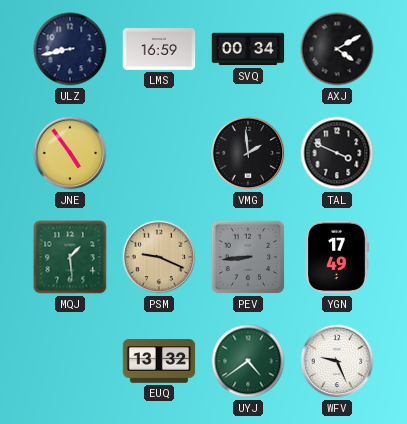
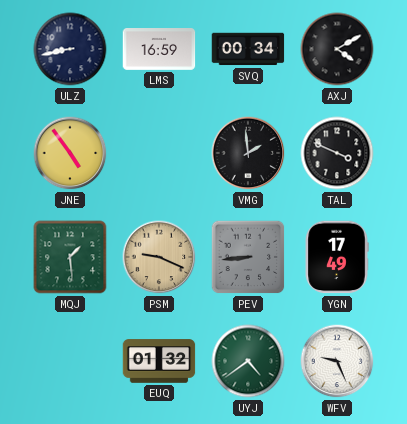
EUQ: 13:32 -> 01:32
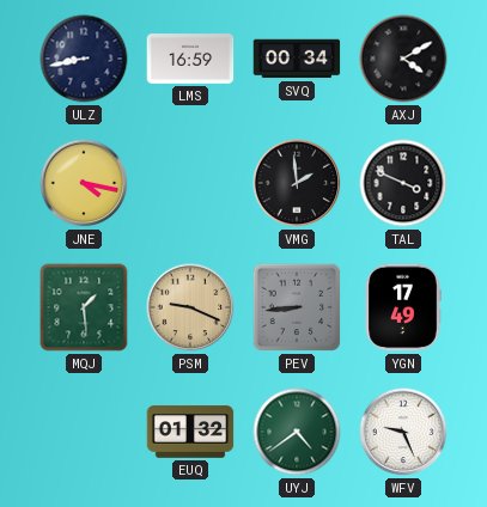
JNE: 4:54 -> 4:17
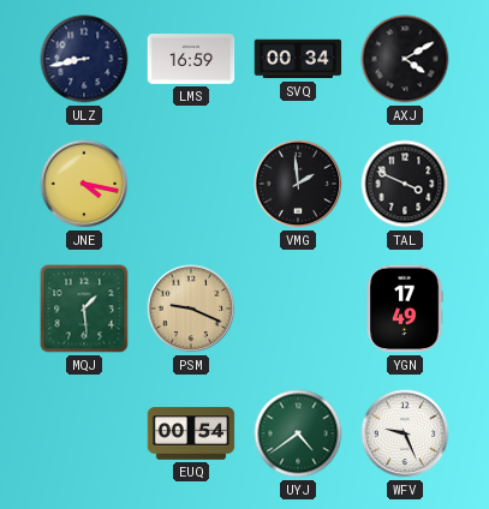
PEV: 8:44 -> none
EUQ: 01:32 -> 00:54
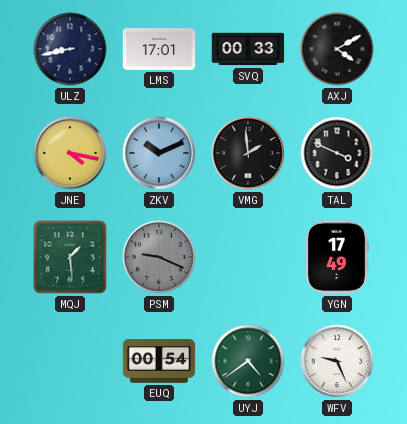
LMS: 16:59 -> 17:01
SVQ: 00:34 -> 00:33
ZKV: none -> 10:11
PSM dial: champagne -> grey
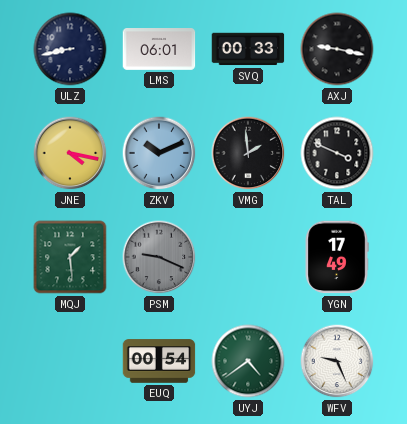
LMS: 17:01 -> 06:01
AXJ: 4:10 -> 9:17
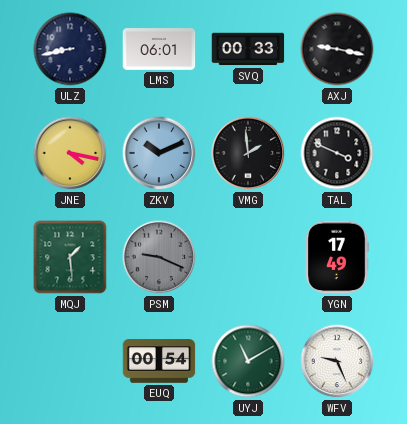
UYJ: 4:39 -> 11:10
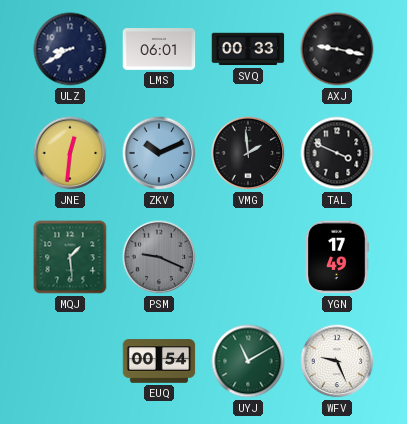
ULZ: 8:43 -> 8:40
JNE: 4:17 -> 12:31
